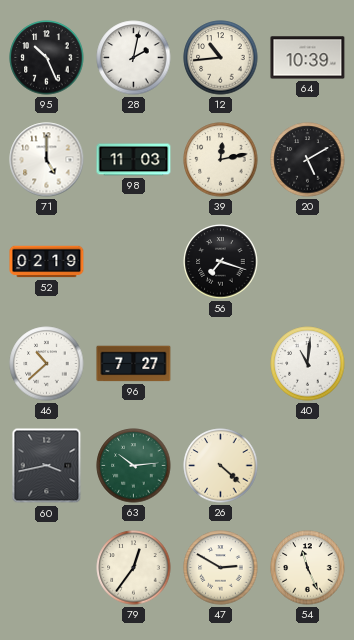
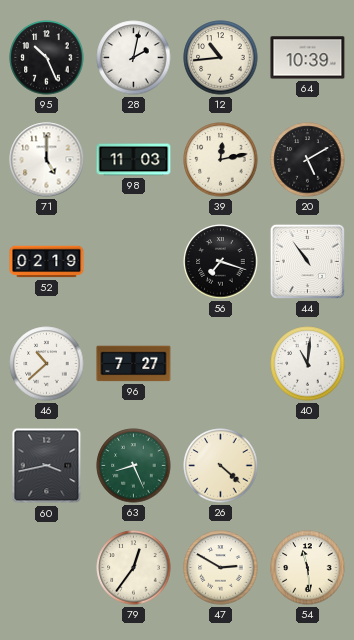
44: none -> 10:54
63: 10:14 -> 8:26
54: 11:26 -> 11:29
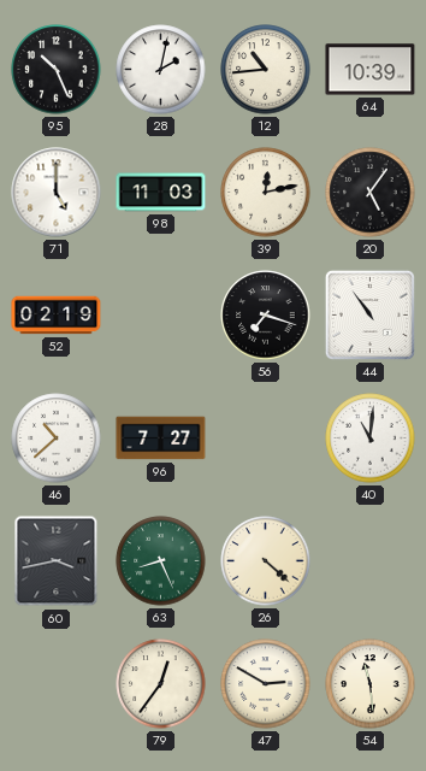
20: 5:10 -> 5:06
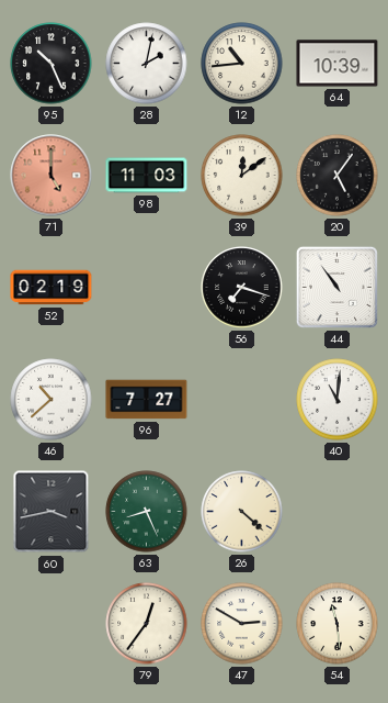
71 dial: white -> salmon
39: 12:13 -> 12:09
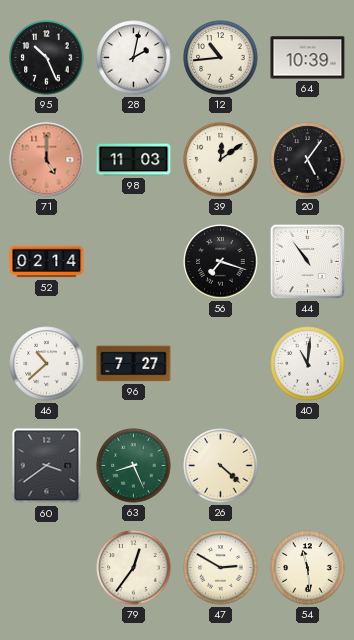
52: 02:19 -> 02:14
60: 3:43 -> 3:39
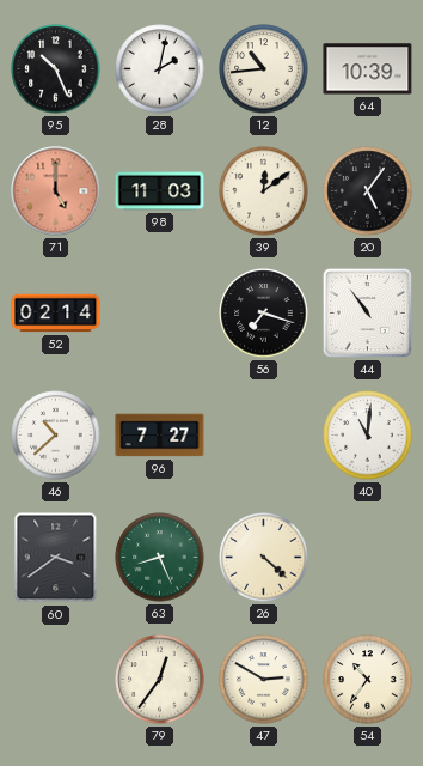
54: 11:29 -> 10:36
